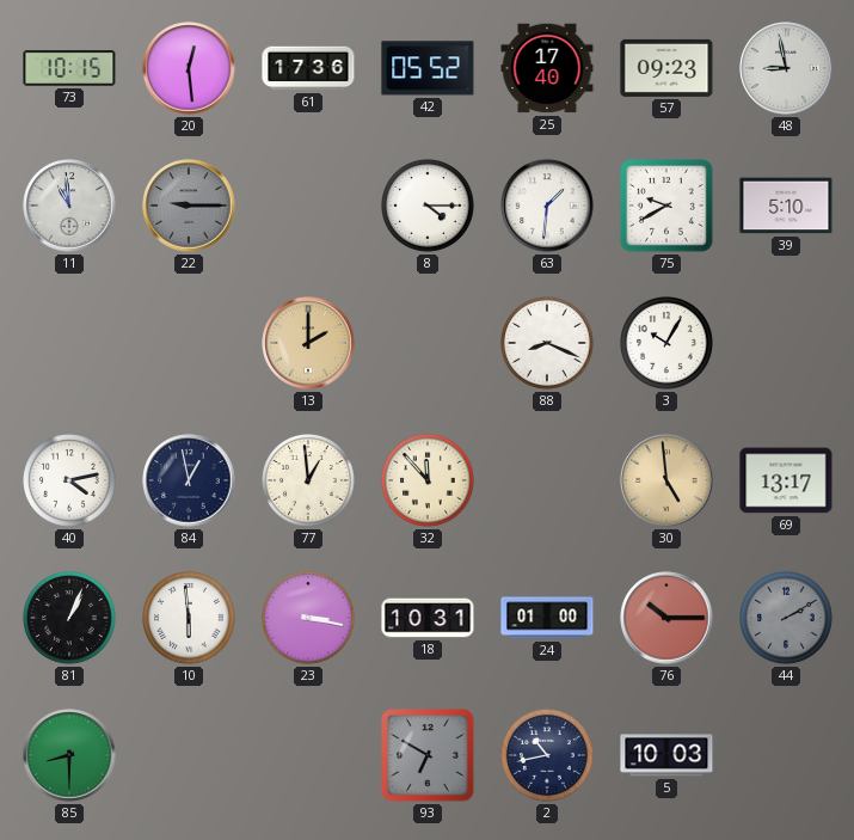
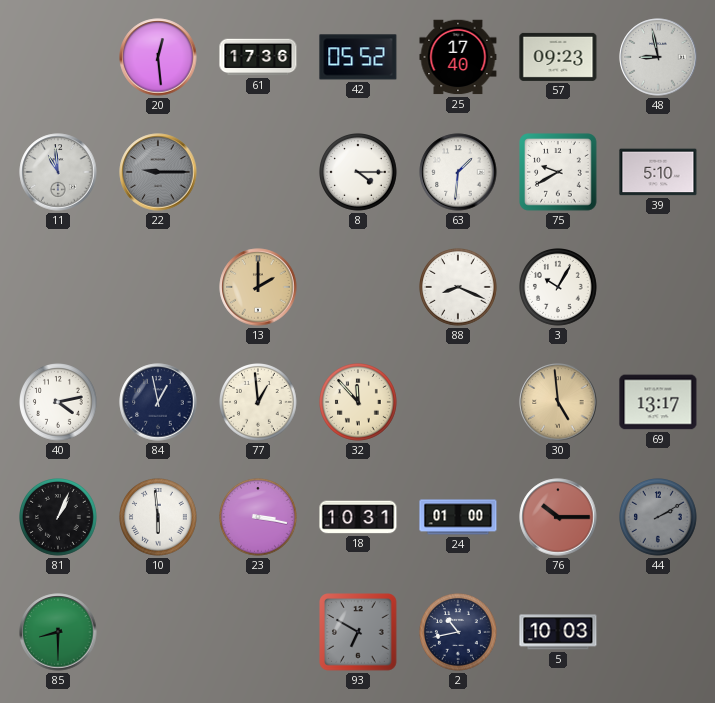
73: 10:15 -> none
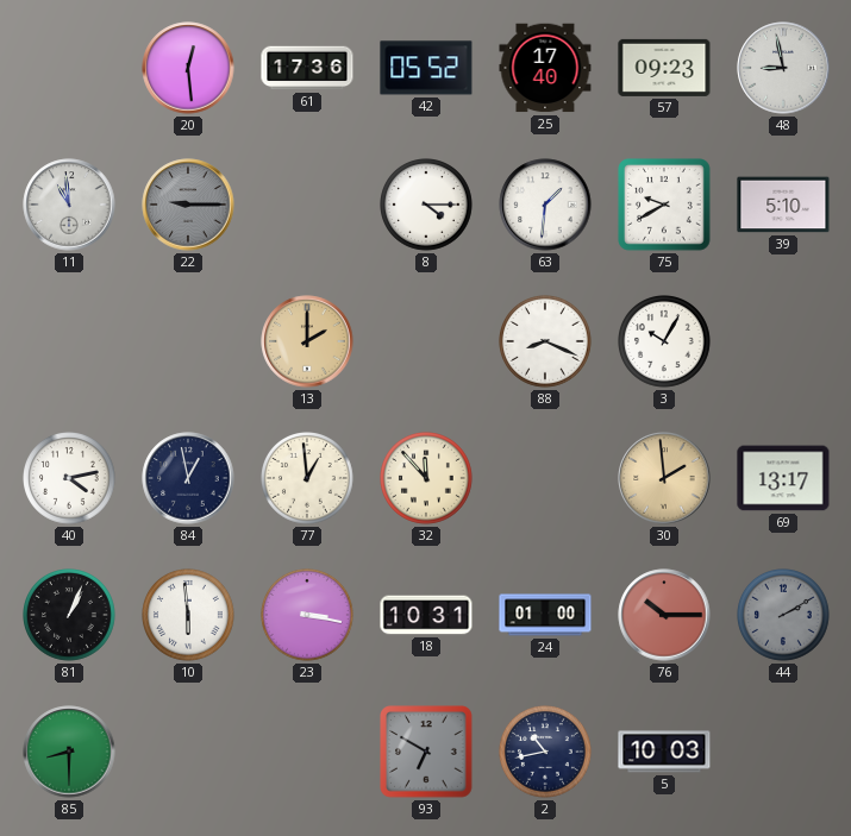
30: 4:59 -> 1:59
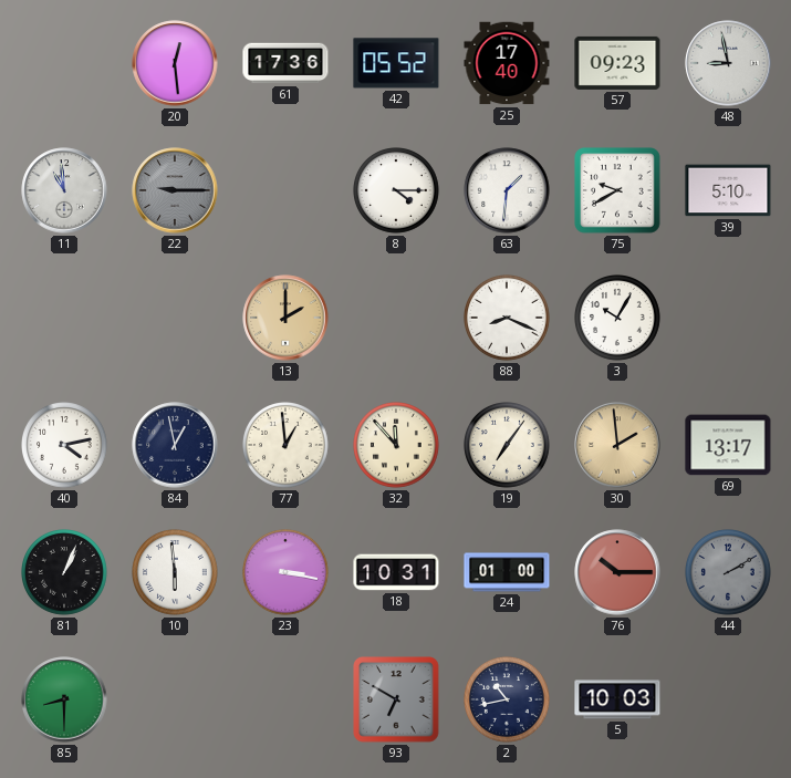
19: none -> 7:06
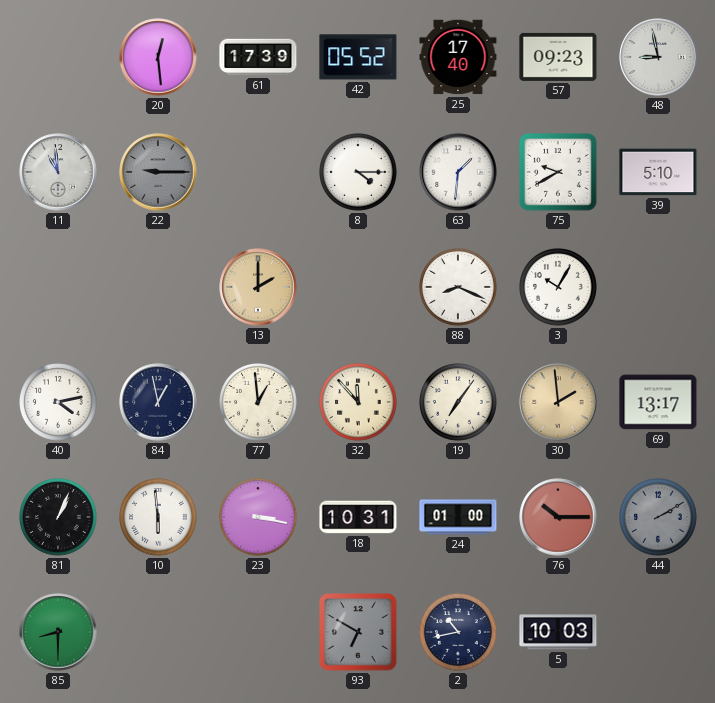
61: 17:36 -> 17:39
